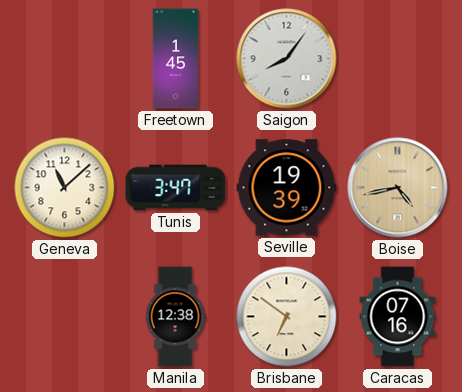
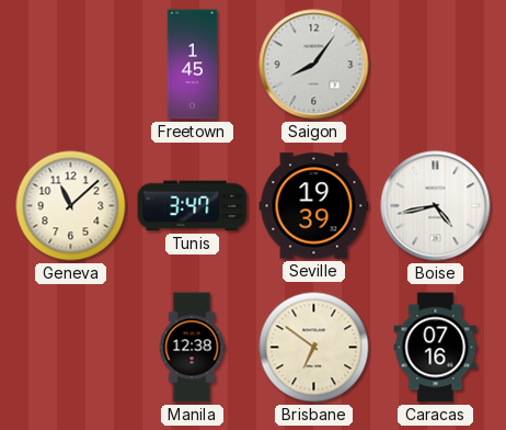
Boise dial: champagne -> white
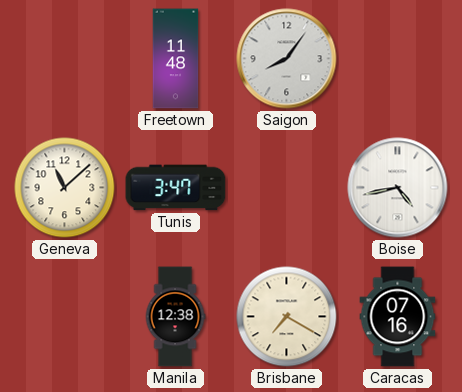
Freetown: 1:45 -> 11:48
Seville: 19:39 -> none
Brisbane: 6:51 -> 7:20
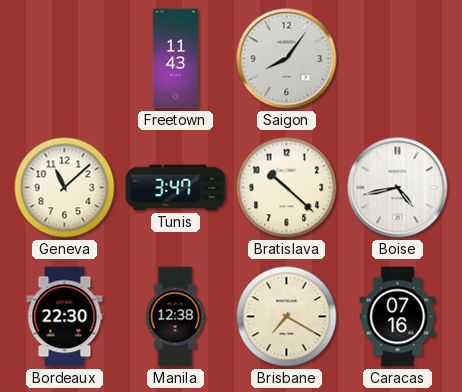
Freetown: 11:48 -> 11:43
Bratislava: none -> 10:22
Bordeaux: none -> 22:30
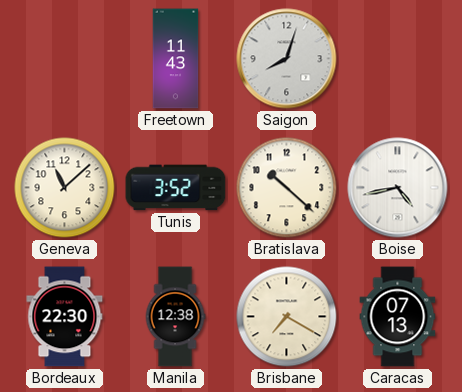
Saigon: 8:06 -> 8:03
Tunis: 3:47 -> 3:52
Caracas: 07:16 -> 07:13
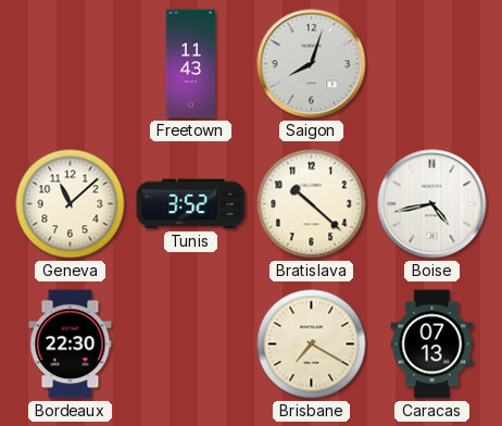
Manila: 12:38 -> none
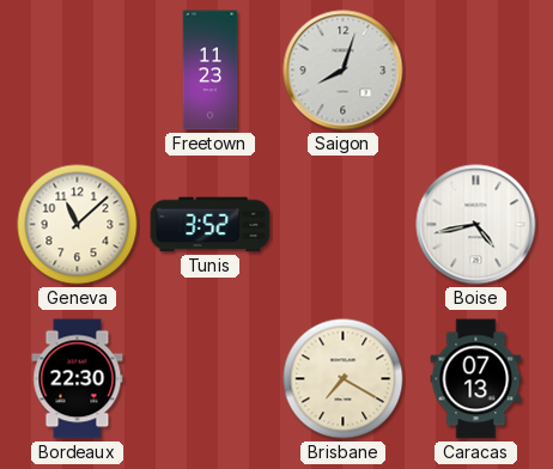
Freetown: 11:43 -> 11:23
Bratislava: 10:22 -> none
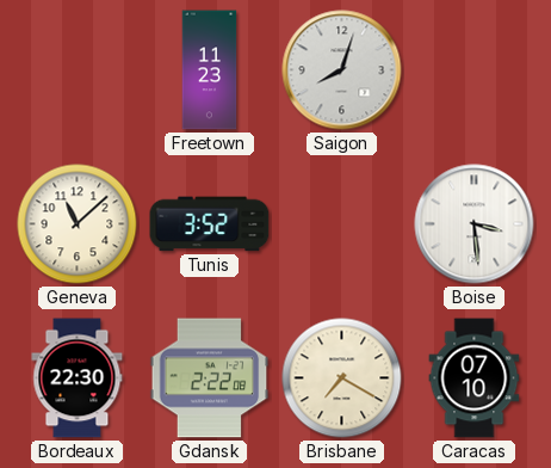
Boise: 4:43 -> 3:29
Gdansk: none -> 2:22
Caracas: 07:13 -> 07:10
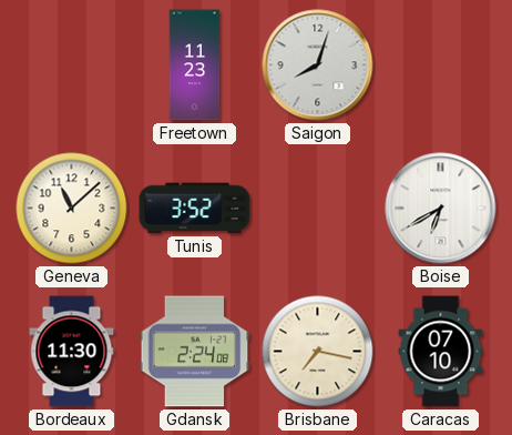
Boise: 3:29 -> 6:40
Bordeaux: 22:30 -> 11:30
Gdansk: 2:22 -> 2:24
Brisbane: 7:20 -> 7:17
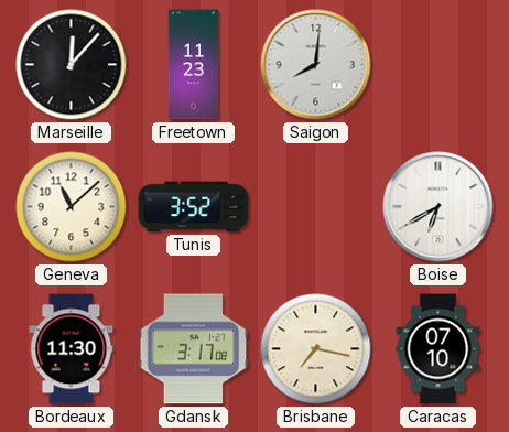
Marseille: none -> 12:07
Saigon: 8:03 -> 8:01
Gdansk: 2:24 -> 3:17
